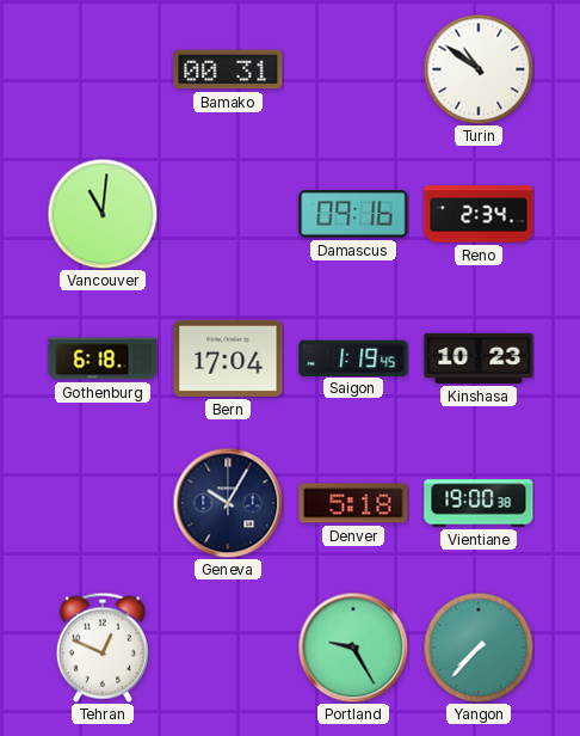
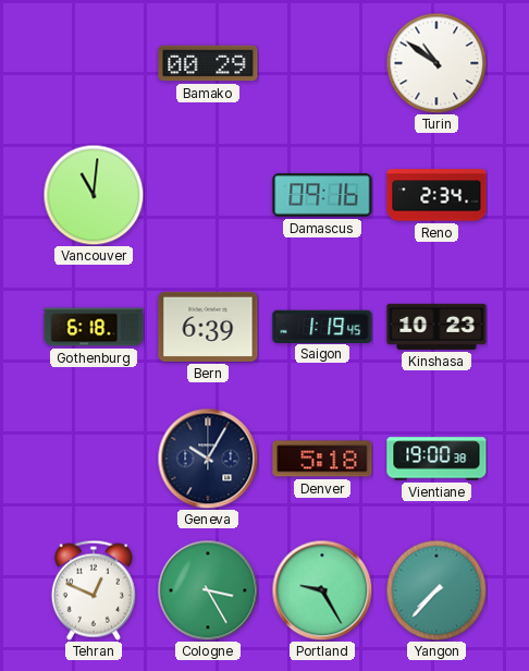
Bamako: 00:31 -> 00:29
Bern: 17:04 -> 6:39
Cologne: none -> 3:25
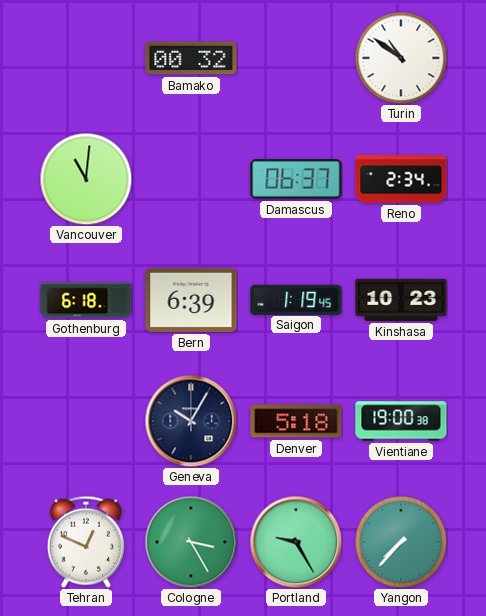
Bamako: 00:29 -> 00:32
Damascus: 09:16 -> 06:37
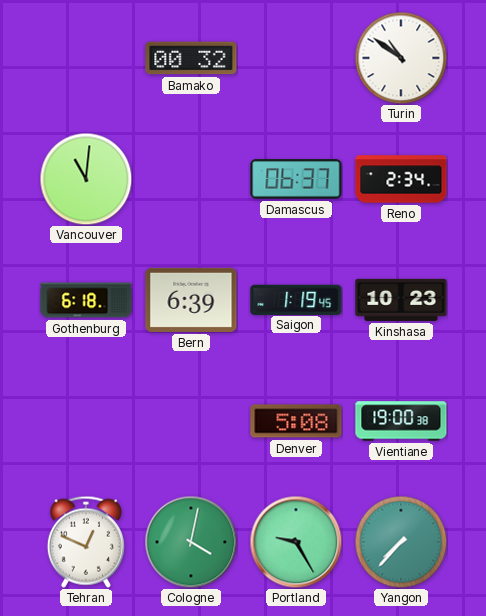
Geneva: 10:05 -> none
Denver: 5:18 -> 5:08
Cologne: 3:25 -> 4:02
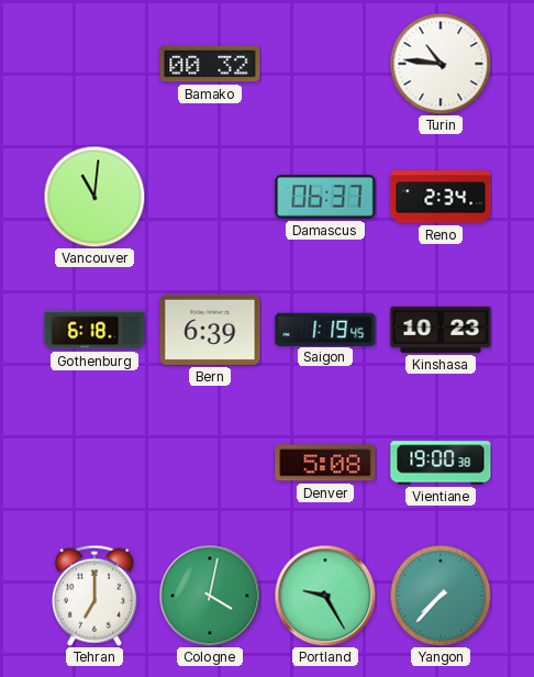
Turin: 10:51 -> 10:46
Tehran: 12:49 -> 7:00
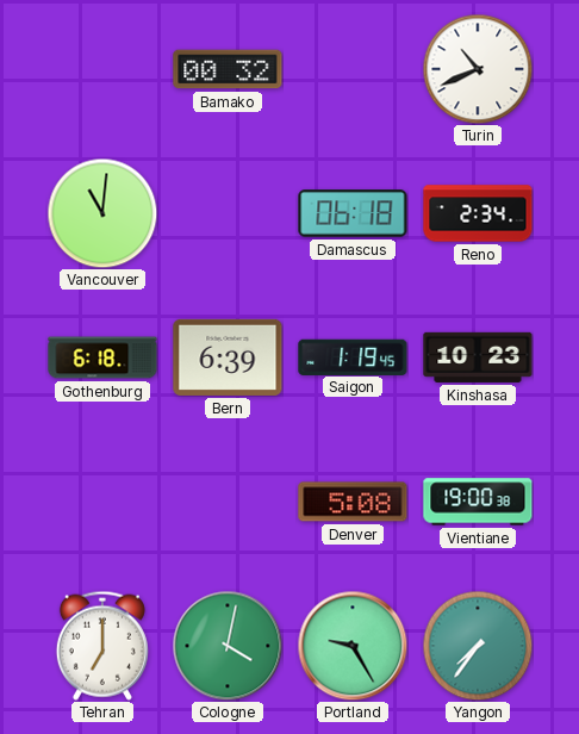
Turin: 10:46 -> 10:41
Damascus: 06:37 -> 06:18
Yangon: 7:37 -> 7:36
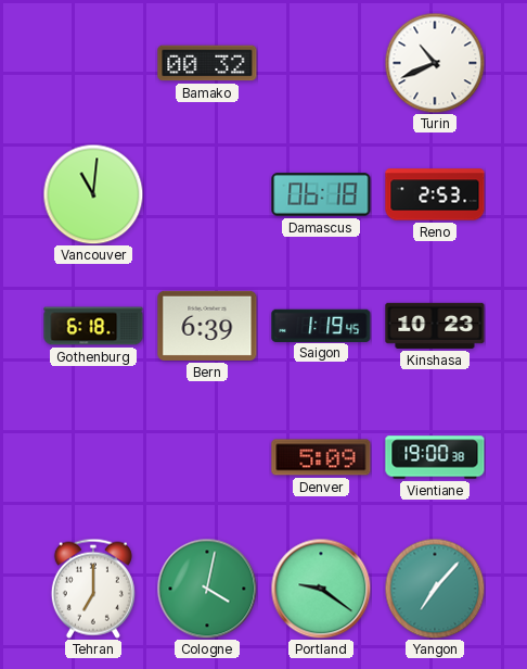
Reno: 2:34 -> 2:53
Denver: 5:08 -> 5:09
Portland: 9:25 -> 9:21
Yangon: 7:36 -> 7:07
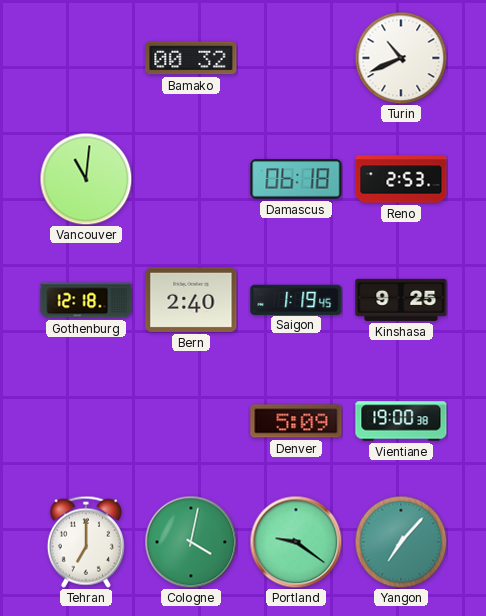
Gothenburg: 6:18 -> 12:18
Bern: 6:39 -> 2:40
Kinshasa: 10:23 -> 9:25
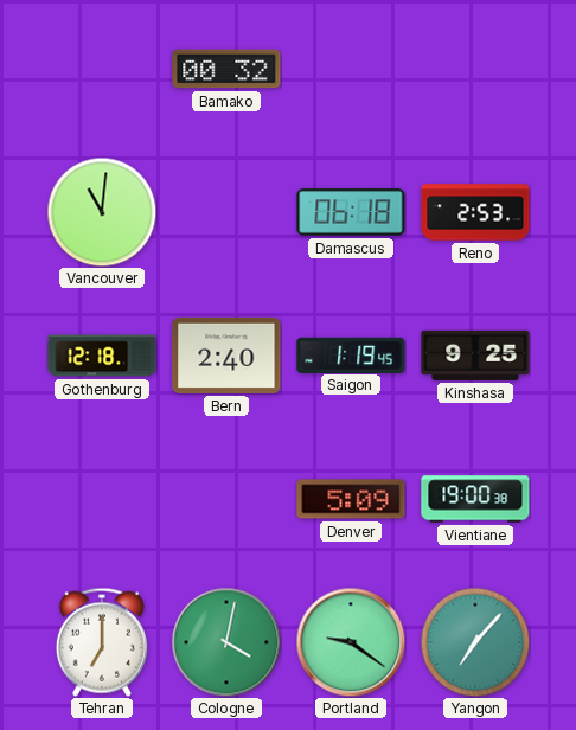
Turin: 10:41 -> none
